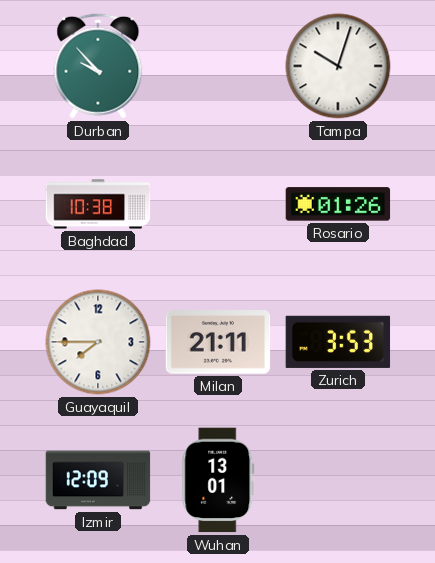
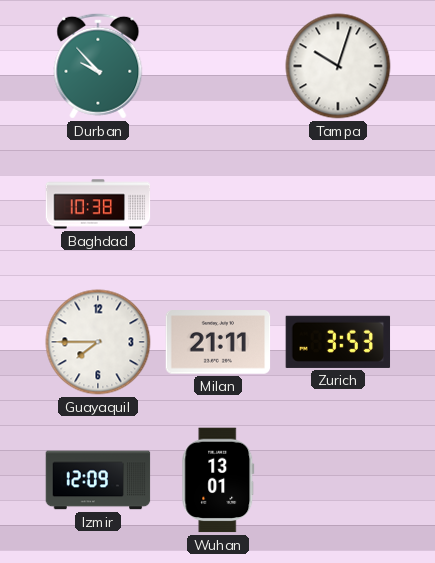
Rosario: 01:26 -> none
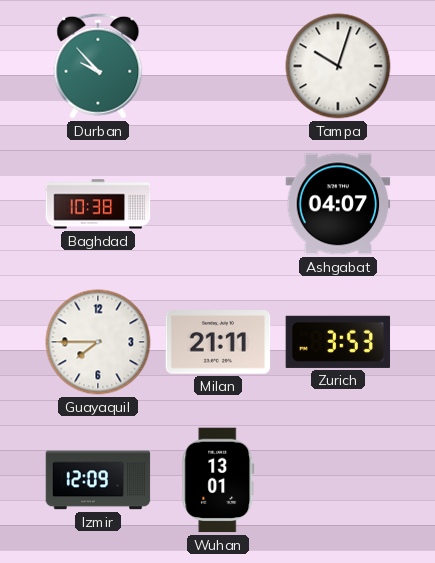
Ashgabat: none -> 04:07
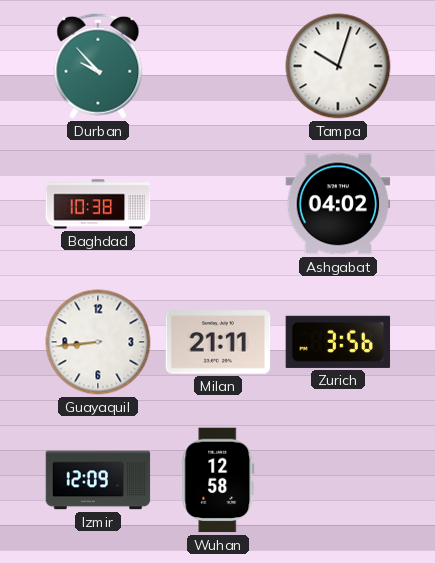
Ashgabat: 04:07 -> 04:02
Guayaquil: 7:45 -> 8:44
Zurich: 3:53 -> 3:56
Wuhan: 13:01 -> 12:58
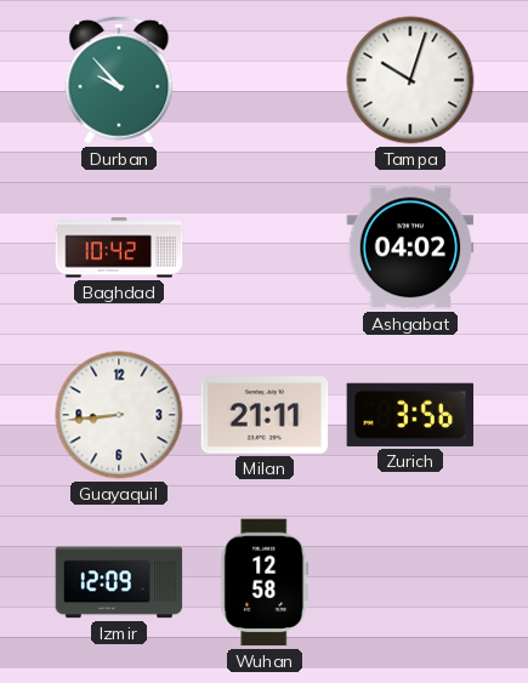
Baghdad: 10:38 -> 10:42
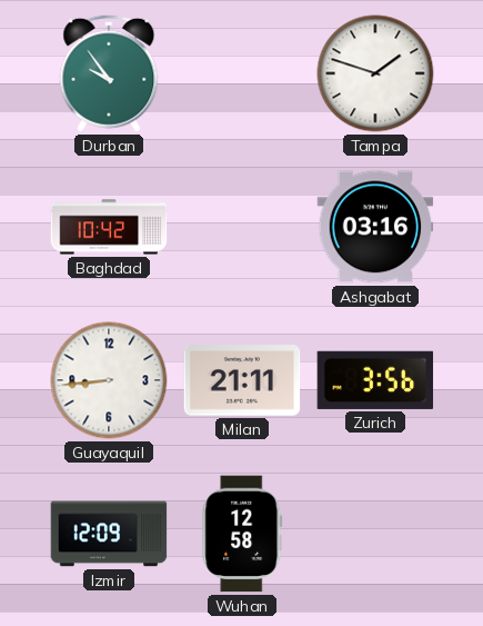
Durban: 9:53 -> 9:54
Tampa: 10:03 -> 1:48
Ashgabat: 04:02 -> 03:16
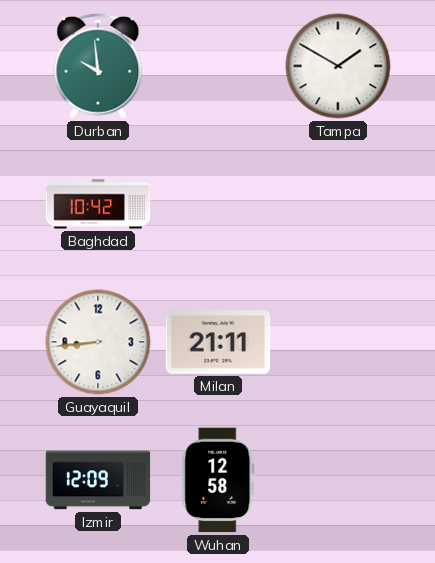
Durban: 9:54 -> 9:59
Tampa: 1:48 -> 1:50
Ashgabat: 03:16 -> none
Zurich: 3:56 -> none
